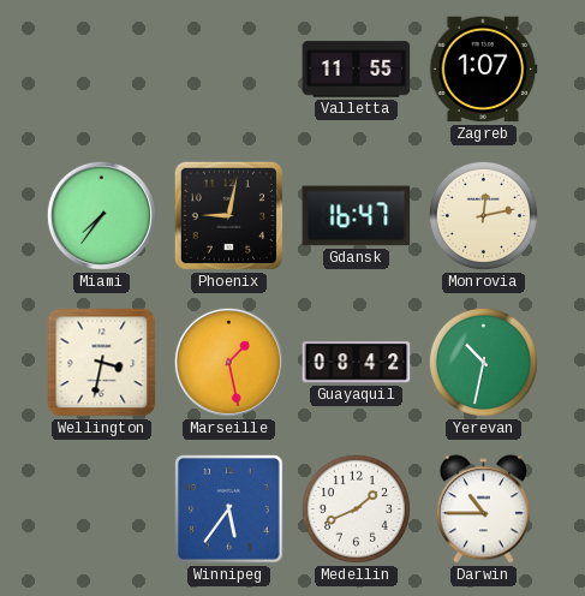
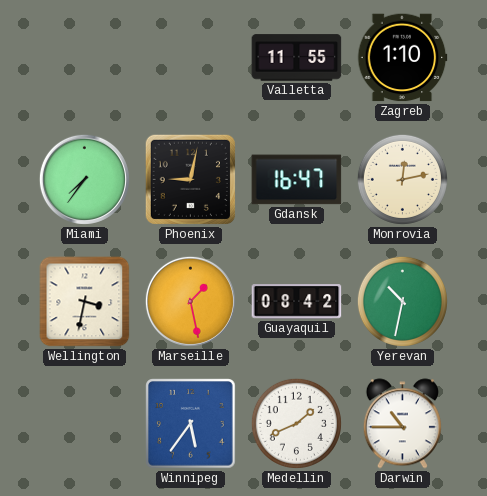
Zagreb: 1:07 -> 1:10
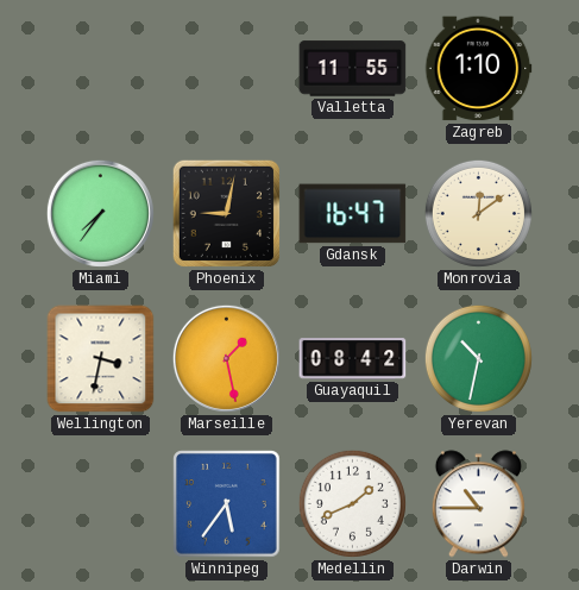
Monrovia: 12:13 -> 12:09
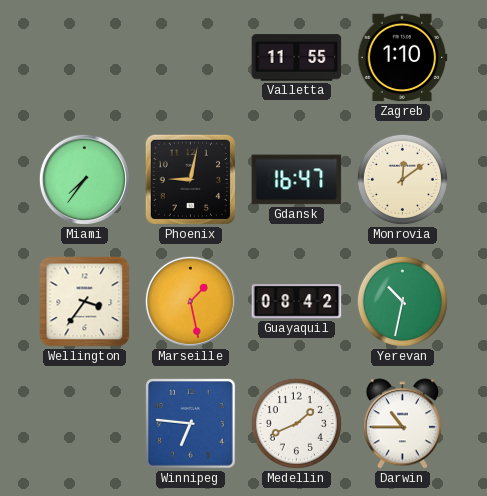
Wellington: 3:32 -> 3:36
Winnipeg: 5:36 -> 6:46
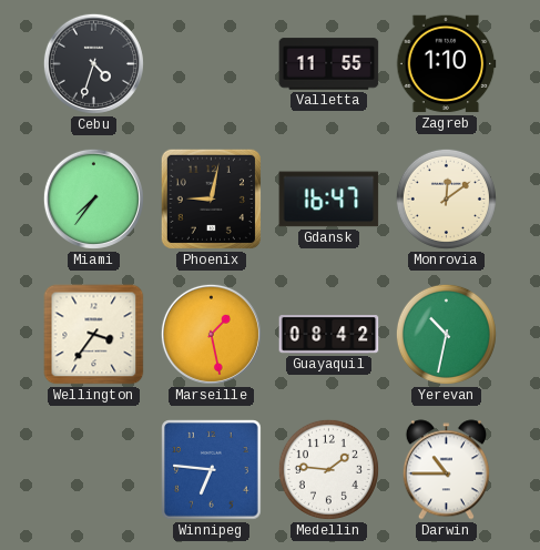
Cebu: none -> 4:33
Medellin: 1:41 -> 1:46
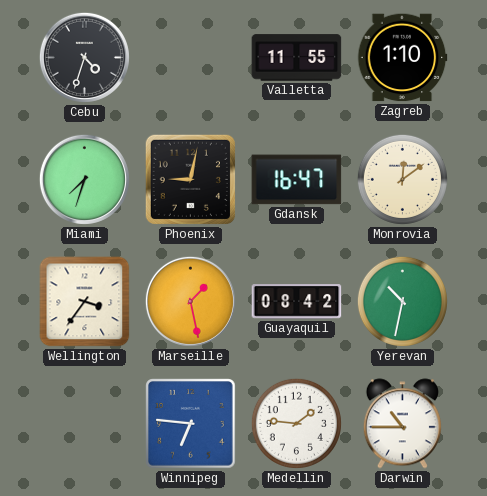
Miami: 7:36 -> 7:33
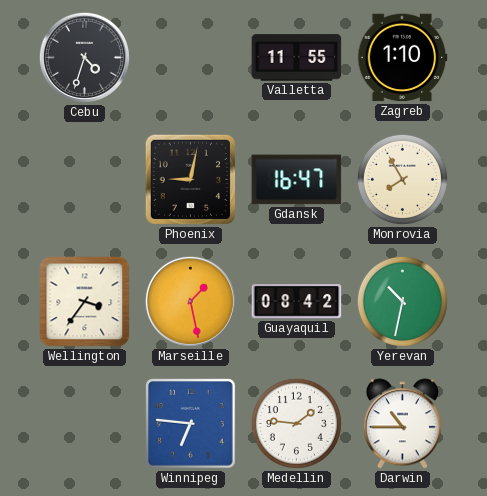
Miami: 7:33 -> none
Monrovia: 12:09 -> 7:55
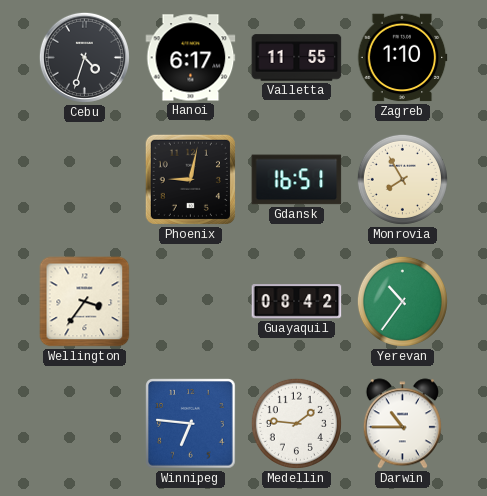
Hanoi: none -> 6:17
Gdansk: 16:47 -> 16:51
Marseille: 1:28 -> none
Yerevan: 10:32 -> 10:36
